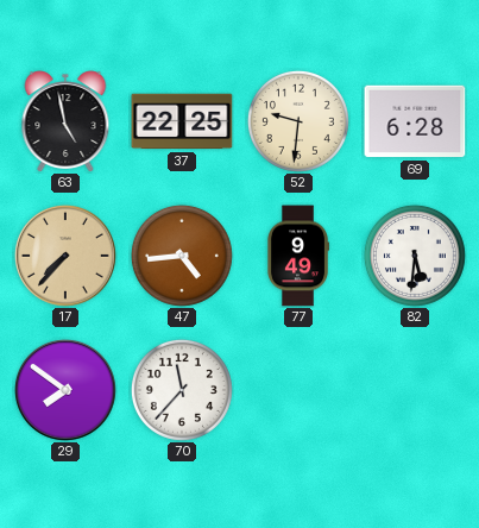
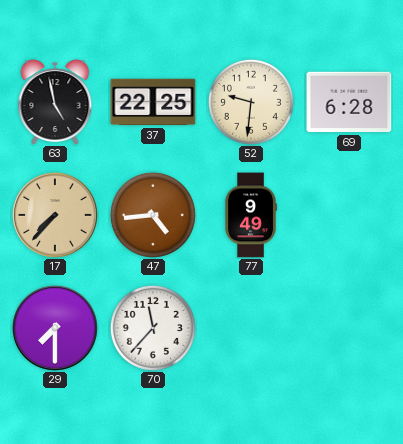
82: 5:31 -> none
29: 7:51 -> 7:30
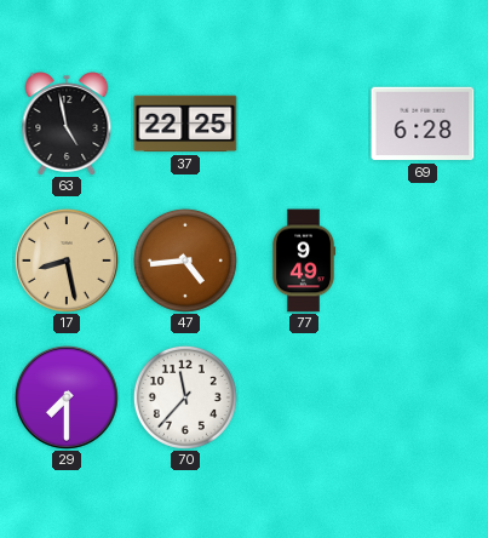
52: 9:31 -> none
17: 7:37 -> 8:28
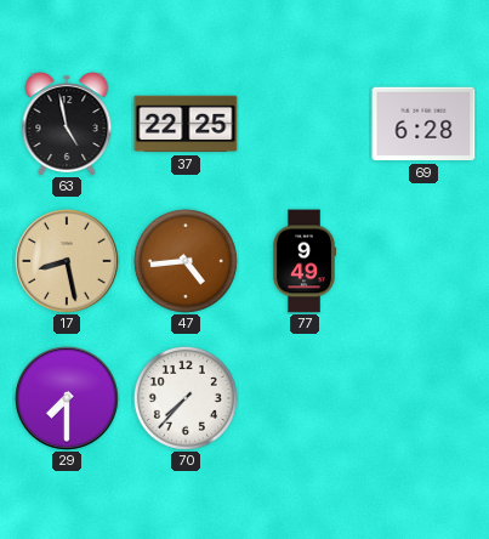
70: 11:37 -> 7:37
